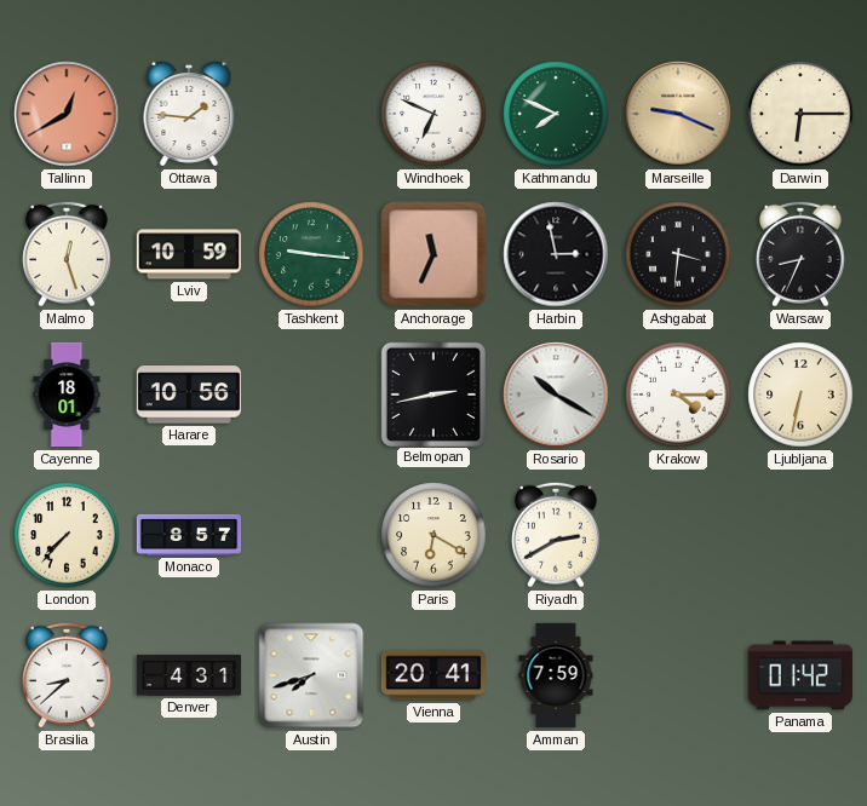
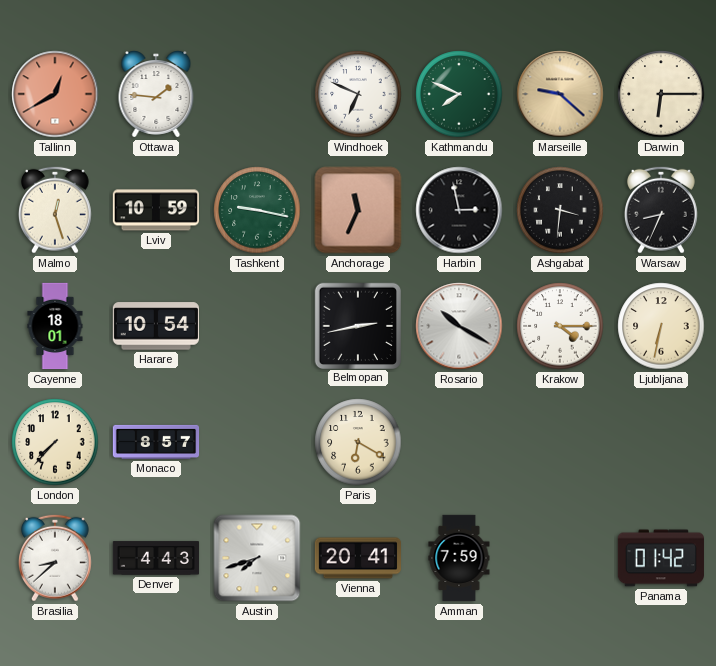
Marseille: 9:19 -> 9:22
Tashkent: 9:16 -> 9:17
Harare: 10:56 -> 10:54
Riyadh: 2:40 -> none
Denver: 4:31 -> 4:43
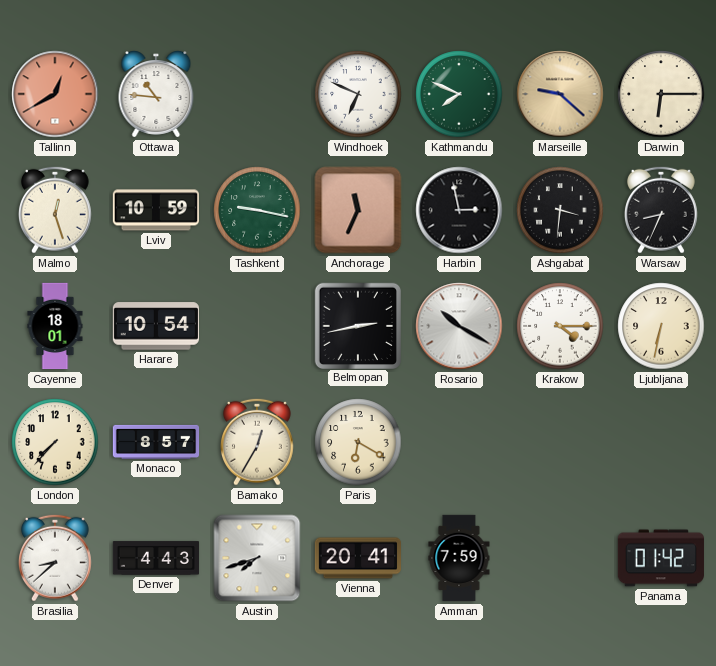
Ottawa: 1:46 -> 10:46
Bamako: none -> 12:35
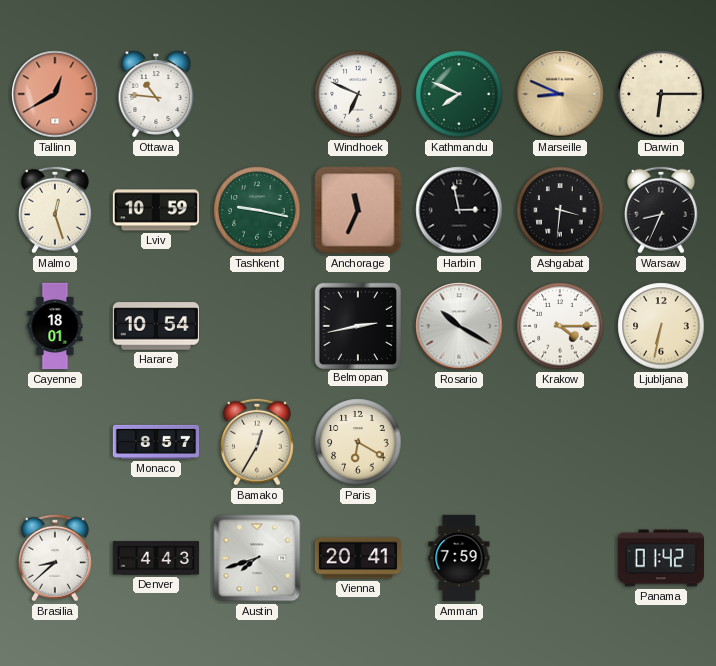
Marseille: 9:22 -> 8:49
London: 7:37 -> none
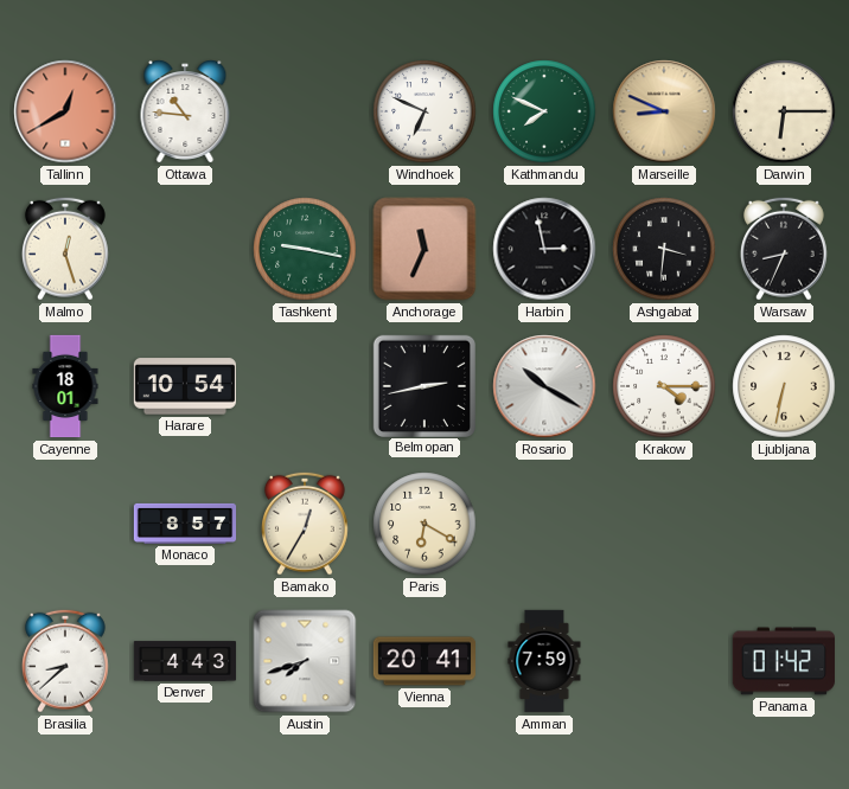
Lviv: 10:59 -> none
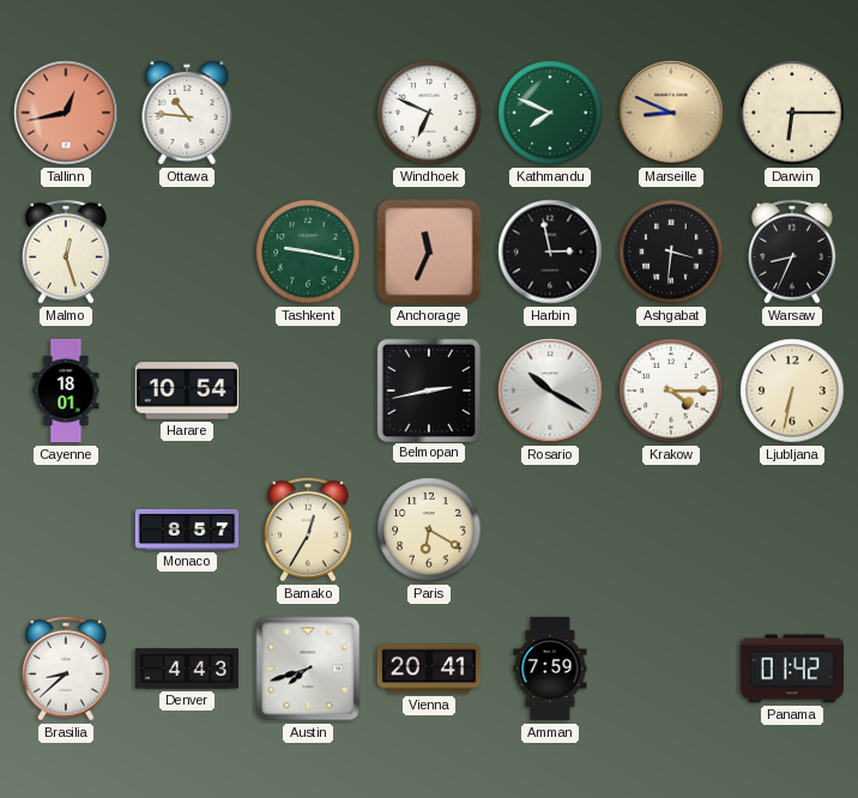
Tallinn: 12:40 -> 12:43
